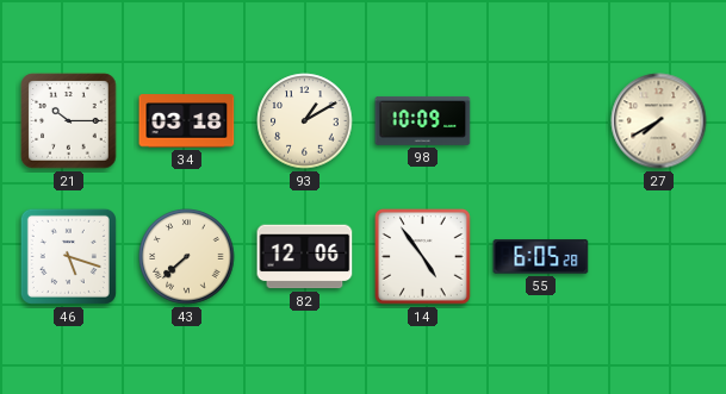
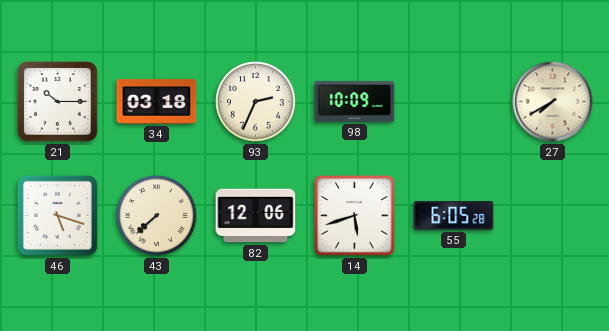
93: 1:10 -> 2:34
14: 4:54 -> 5:42
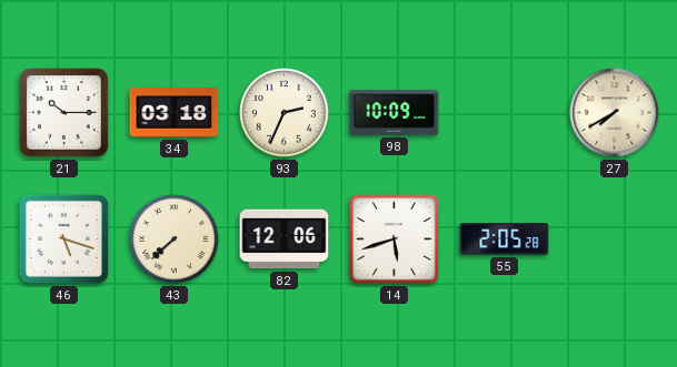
55: 6:05 -> 2:05
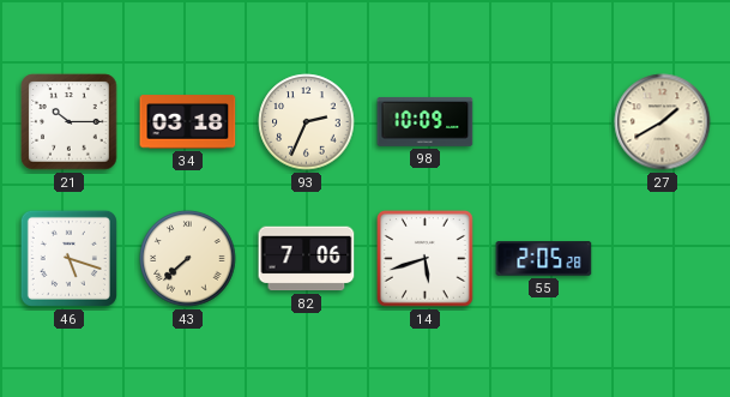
27: 7:40 -> 1:40
82: 12:06 -> 7:06
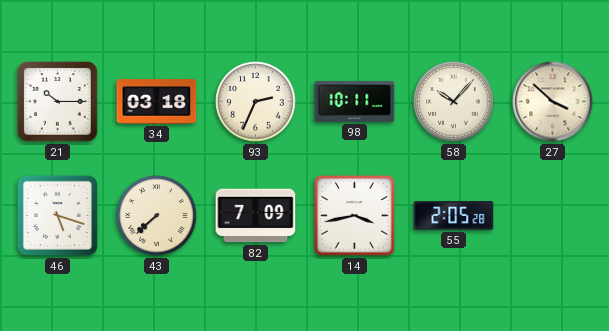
98: 10:09 -> 10:11
58: none -> 10:07
27: 1:40 -> 3:52
82: 7:06 -> 7:09
14: 5:42 -> 3:43
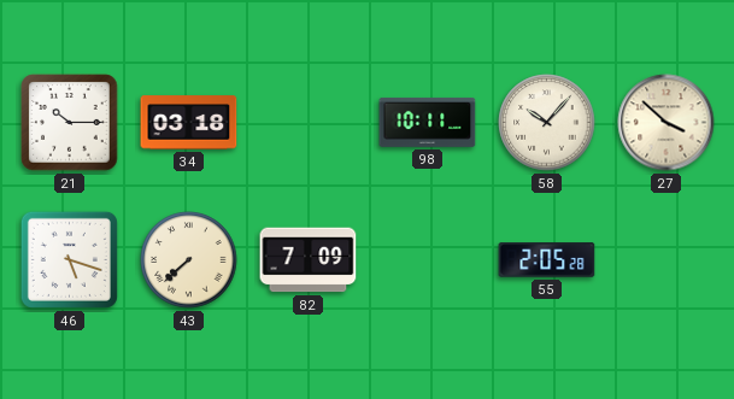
93: 2:34 -> none
14: 3:43 -> none
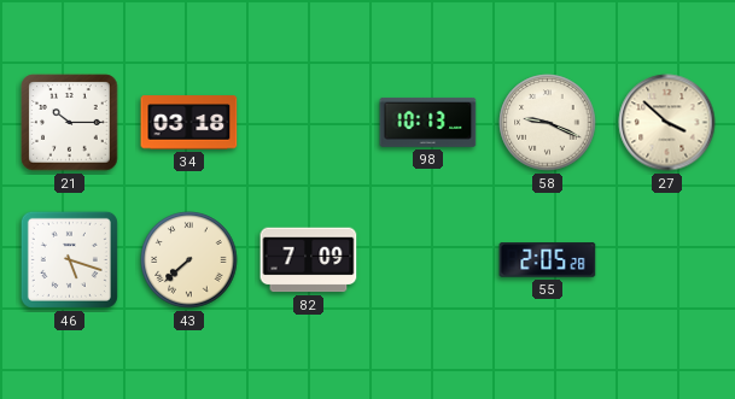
98: 10:11 -> 10:13
58: 10:07 -> 9:19
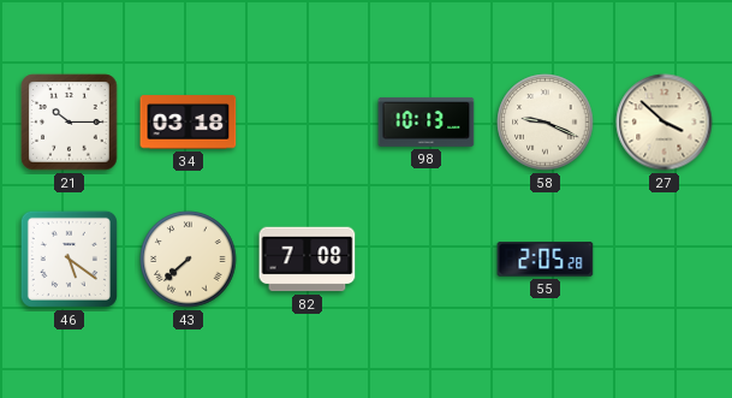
46: 5:18 -> 5:21
82: 7:09 -> 7:08
